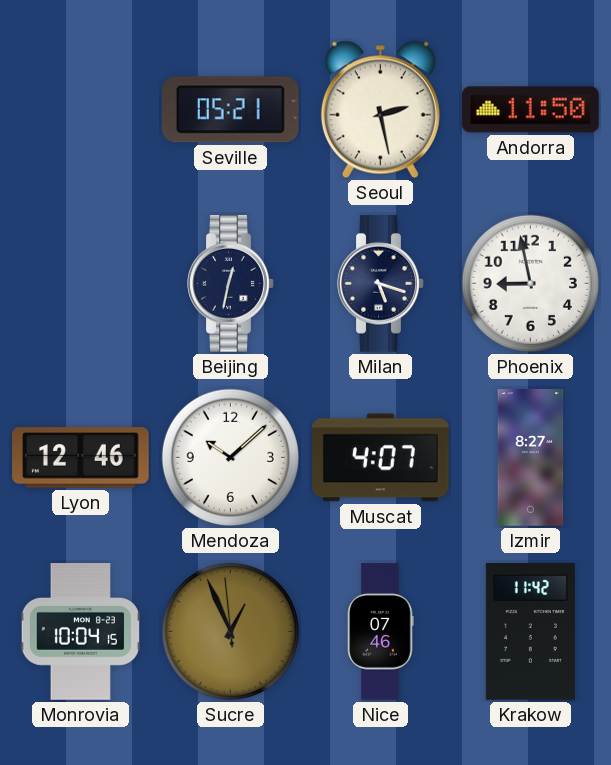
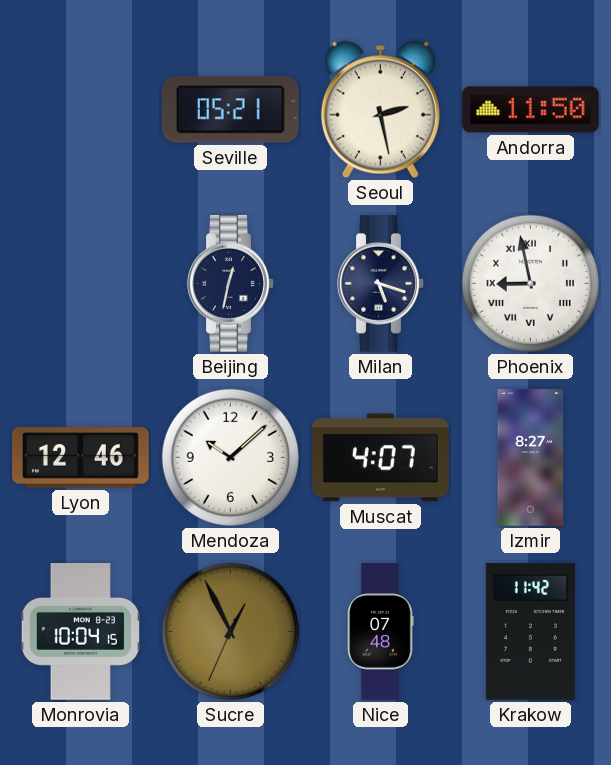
Phoenix numerals: Arabic -> Roman
Sucre: 12:55:59 -> 12:55:34
Nice: 07:46 -> 07:48
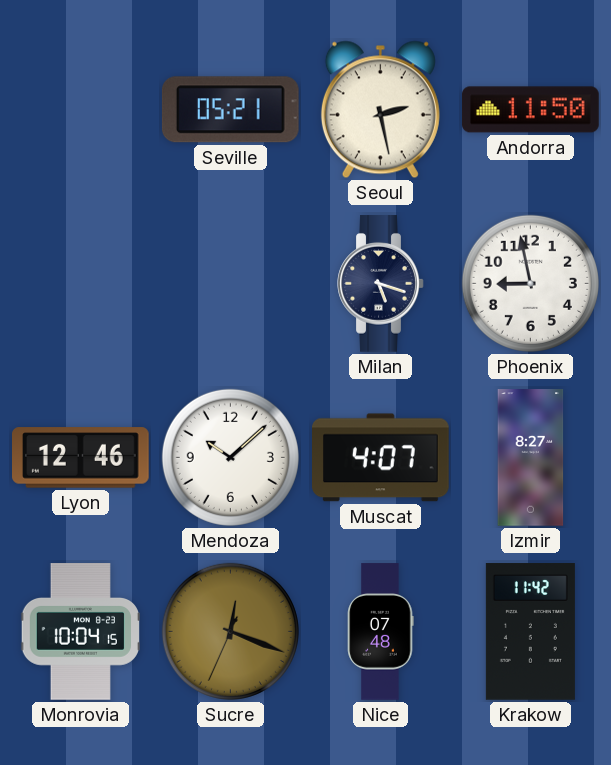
Beijing: 12:32 -> none
Phoenix numerals: Roman -> Arabic
Sucre: 12:55 -> 12:18
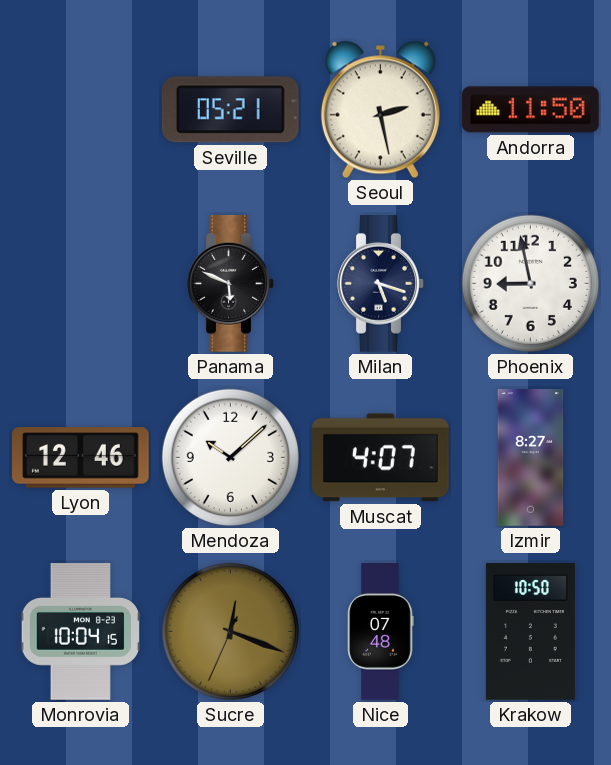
Panama: none -> 5:49
Krakow: 11:42 -> 10:50
